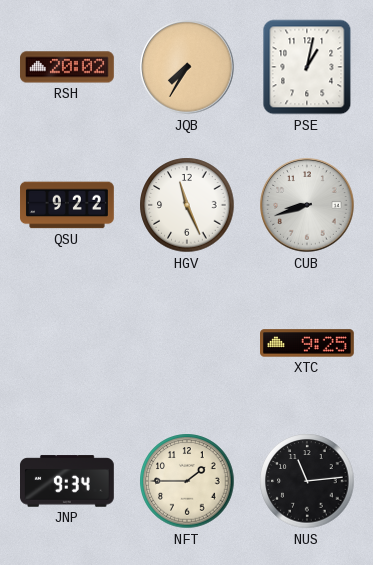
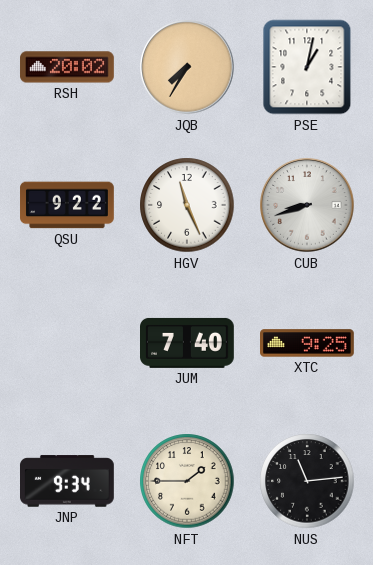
JUM: none -> 7:40
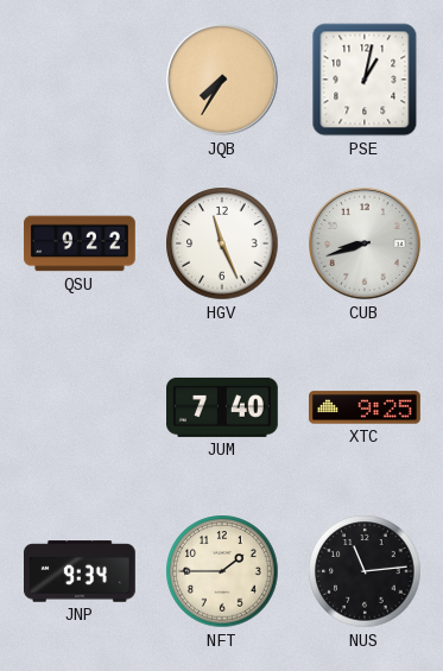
RSH: 20:02 -> none
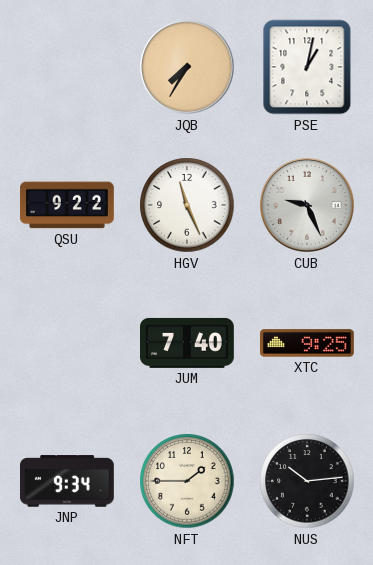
CUB: 8:42 -> 9:26
NUS: 11:14 -> 10:14
